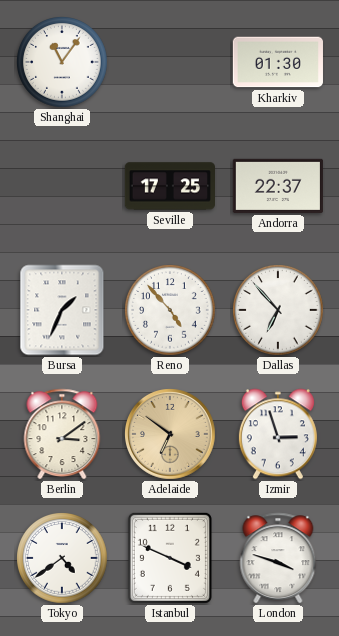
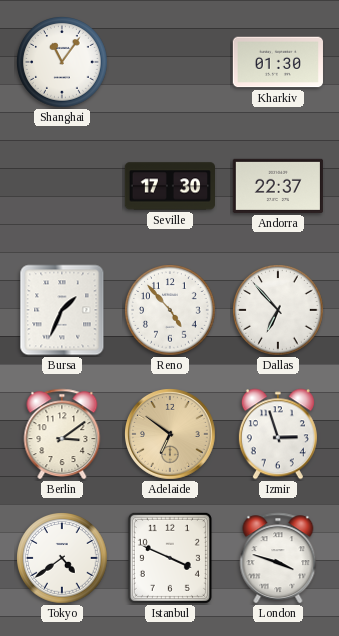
Seville: 17:25 -> 17:30
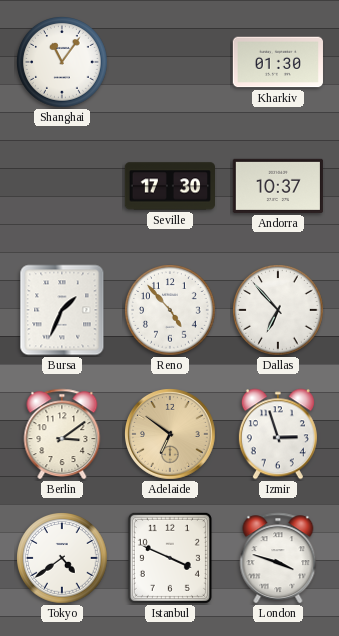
Andorra: 22:37 -> 10:37
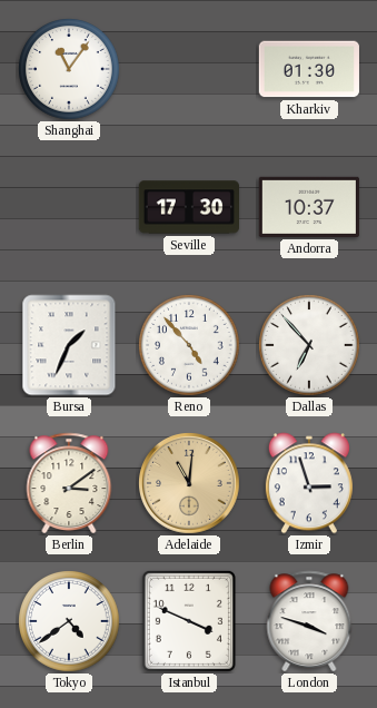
Adelaide: 6:51 -> 11:01
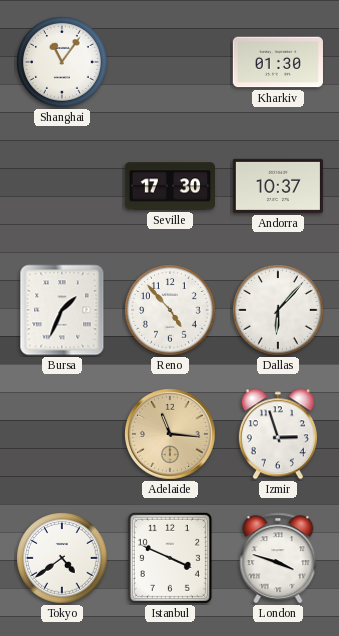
Dallas: 6:53 -> 6:07
Berlin: 3:09 -> none
Adelaide: 11:01 -> 11:16
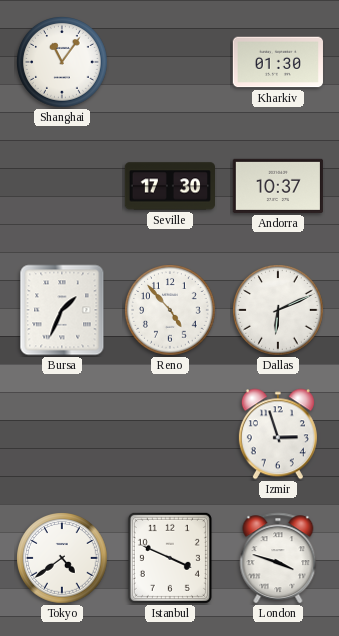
Dallas: 6:07 -> 6:11
Adelaide: 11:16 -> none
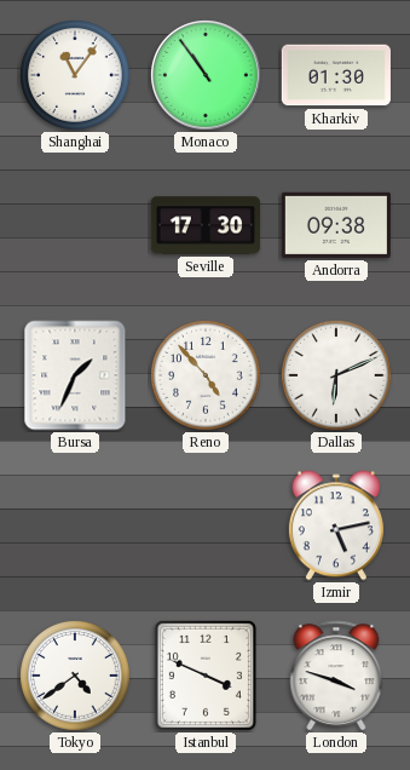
Monaco: none -> 10:54
Andorra: 10:37 -> 09:38
Izmir: 2:57 -> 5:13
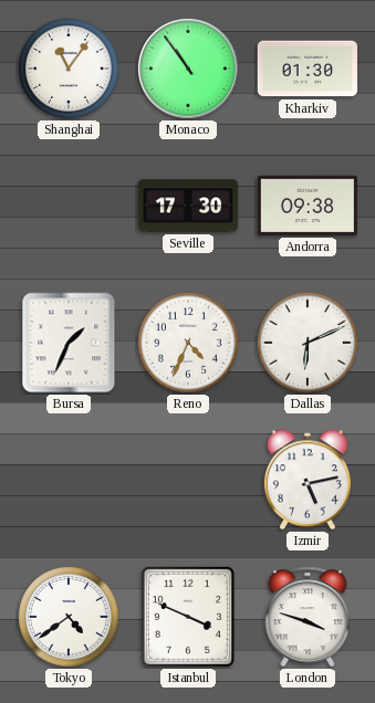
Reno: 4:53 -> 4:34
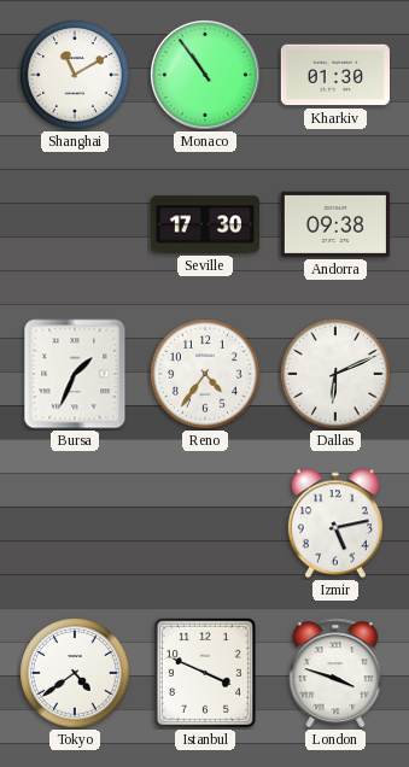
Shanghai: 11:06 -> 11:10
Reno: 4:34 -> 4:36
